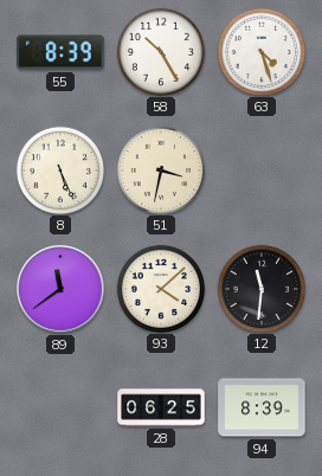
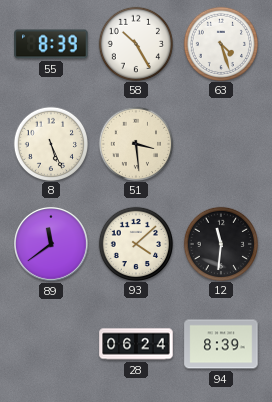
51: 3:32 -> 3:29
28: 06:25 -> 06:24
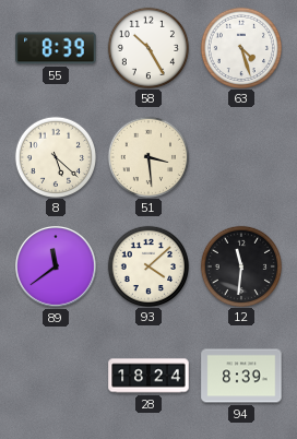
8: 5:26 -> 5:22
28: 06:24 -> 18:24
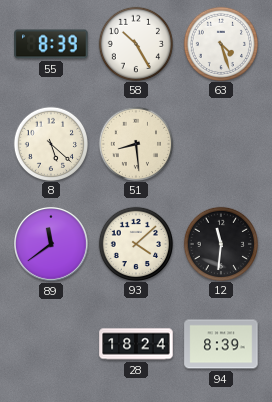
51: 3:29 -> 8:29
